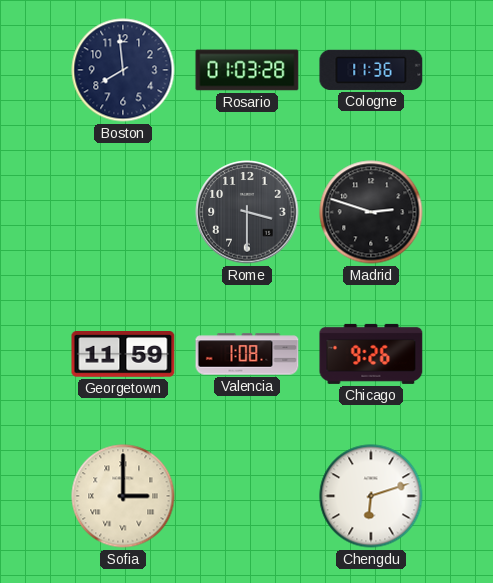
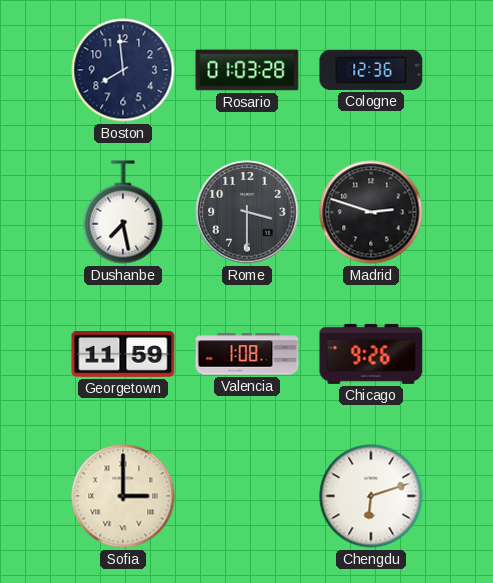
Cologne: 11:36 -> 12:36
Dushanbe: none -> 7:28
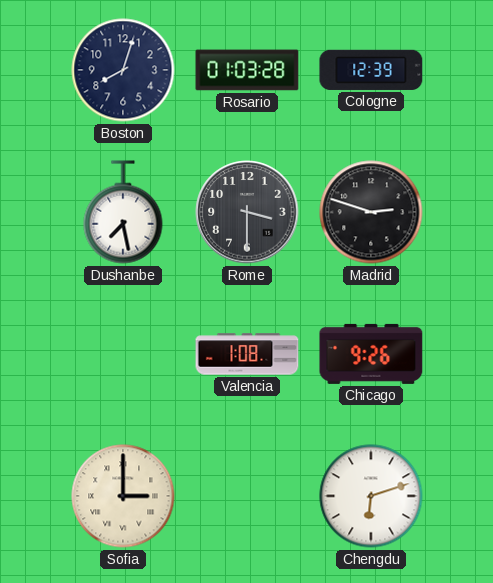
Boston: 7:59 -> 8:03
Cologne: 12:36 -> 12:39
Georgetown: 11:59 -> none
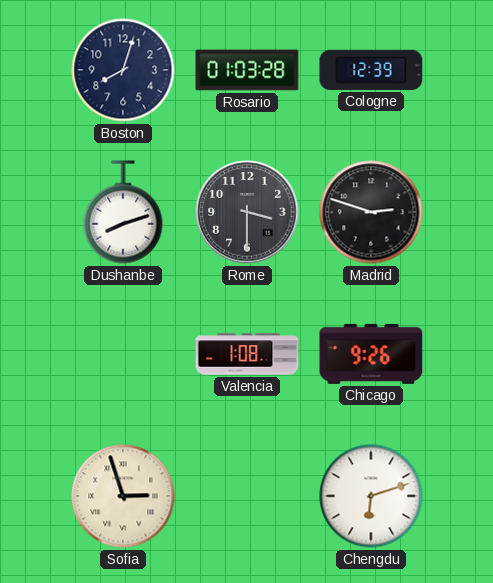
Dushanbe: 7:28 -> 8:12
Sofia: 3:00 -> 2:57
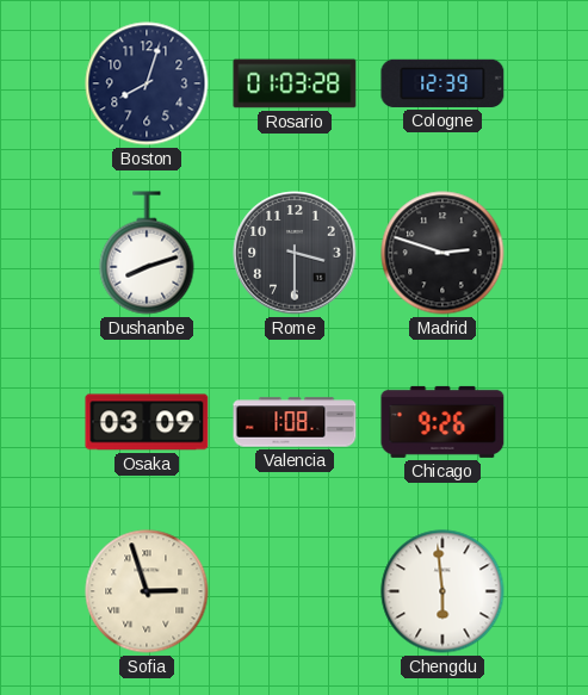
Osaka: none -> 03:09
Chengdu: 6:12 -> 5:59
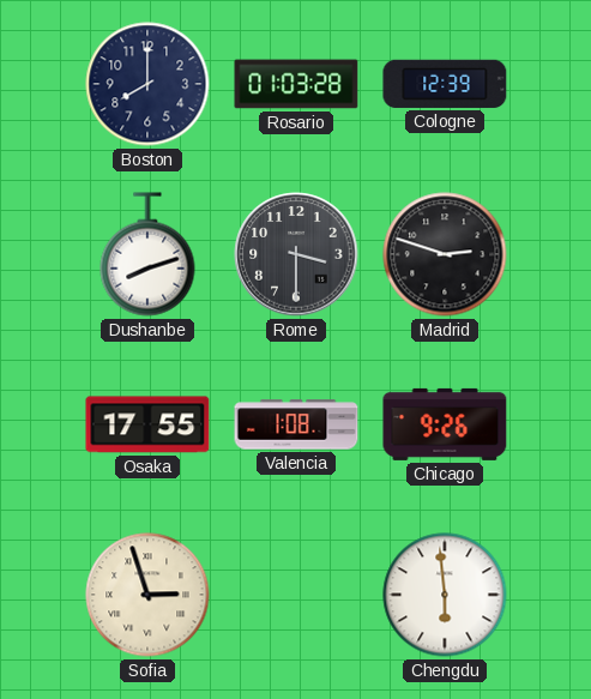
Boston: 8:03 -> 8:00
Osaka: 03:09 -> 17:55
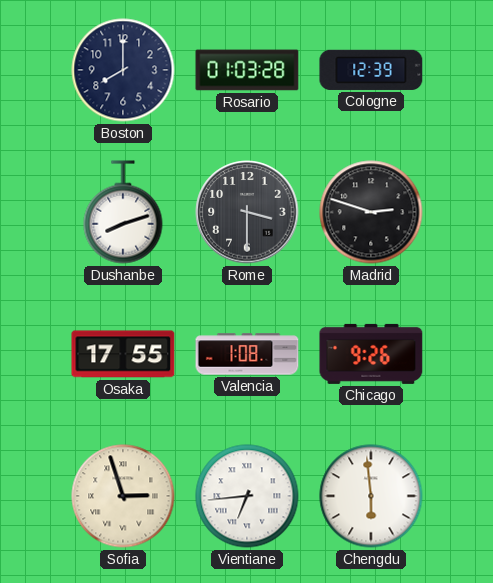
Vientiane: none -> 6:44
